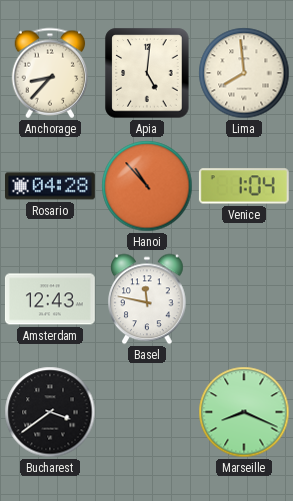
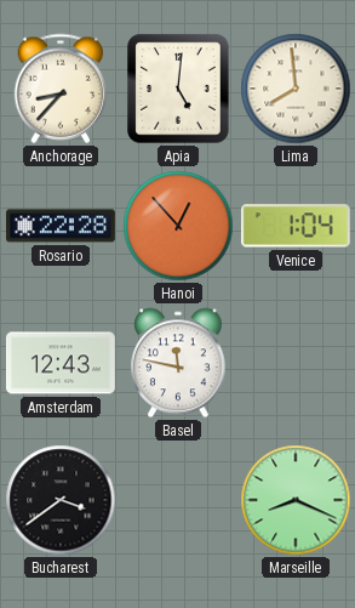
Rosario: 04:28 -> 22:28
Hanoi: 10:53 -> 12:53
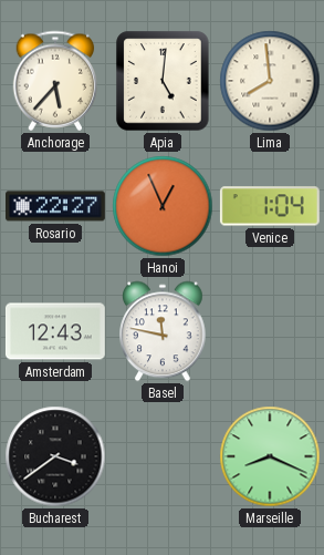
Anchorage: 8:37 -> 5:37
Rosario: 22:28 -> 22:27
Hanoi: 12:53 -> 12:56
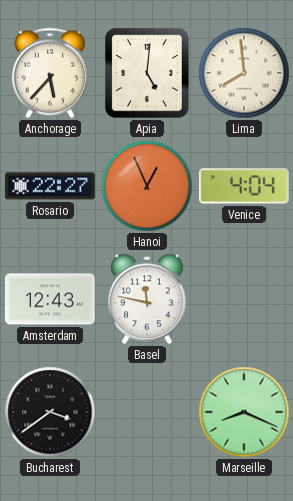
Venice: 1:04 -> 4:04
